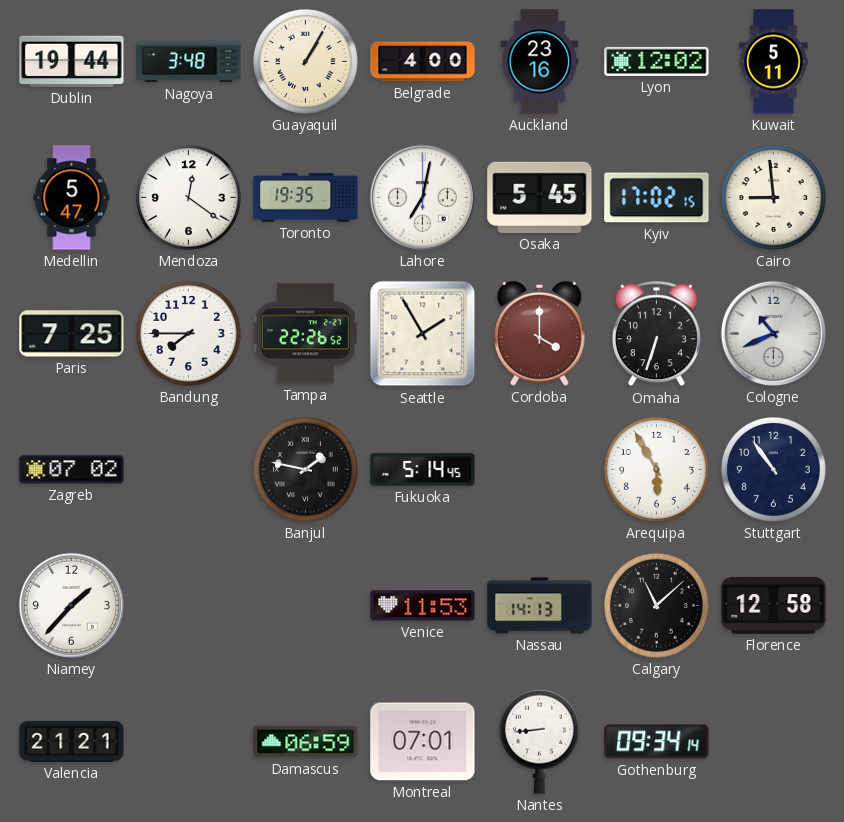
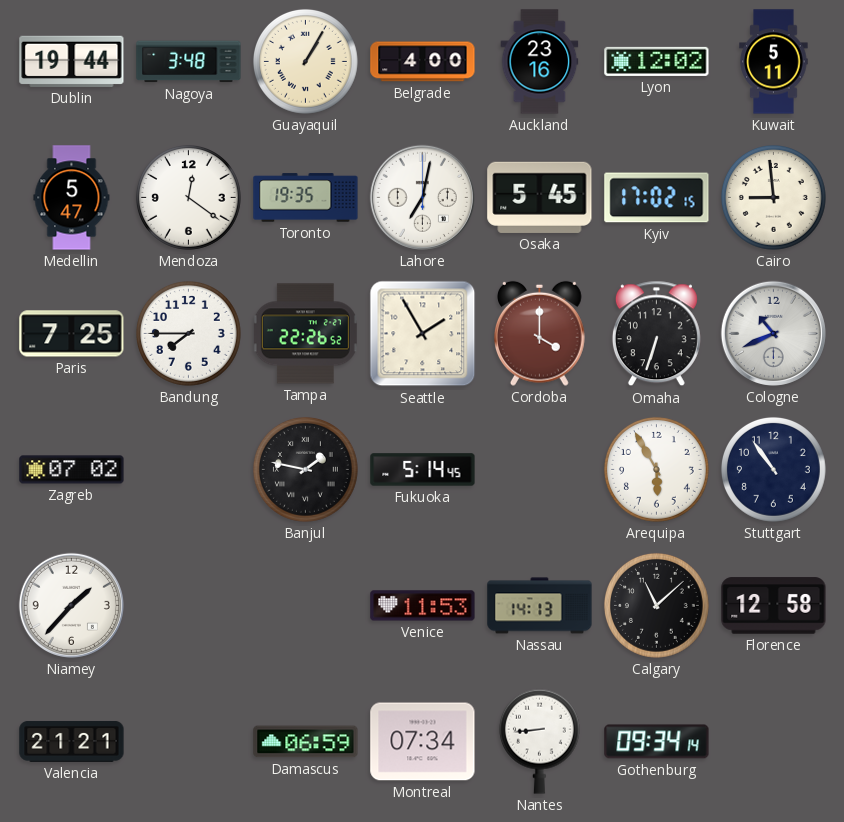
Montreal: 07:01 -> 07:34
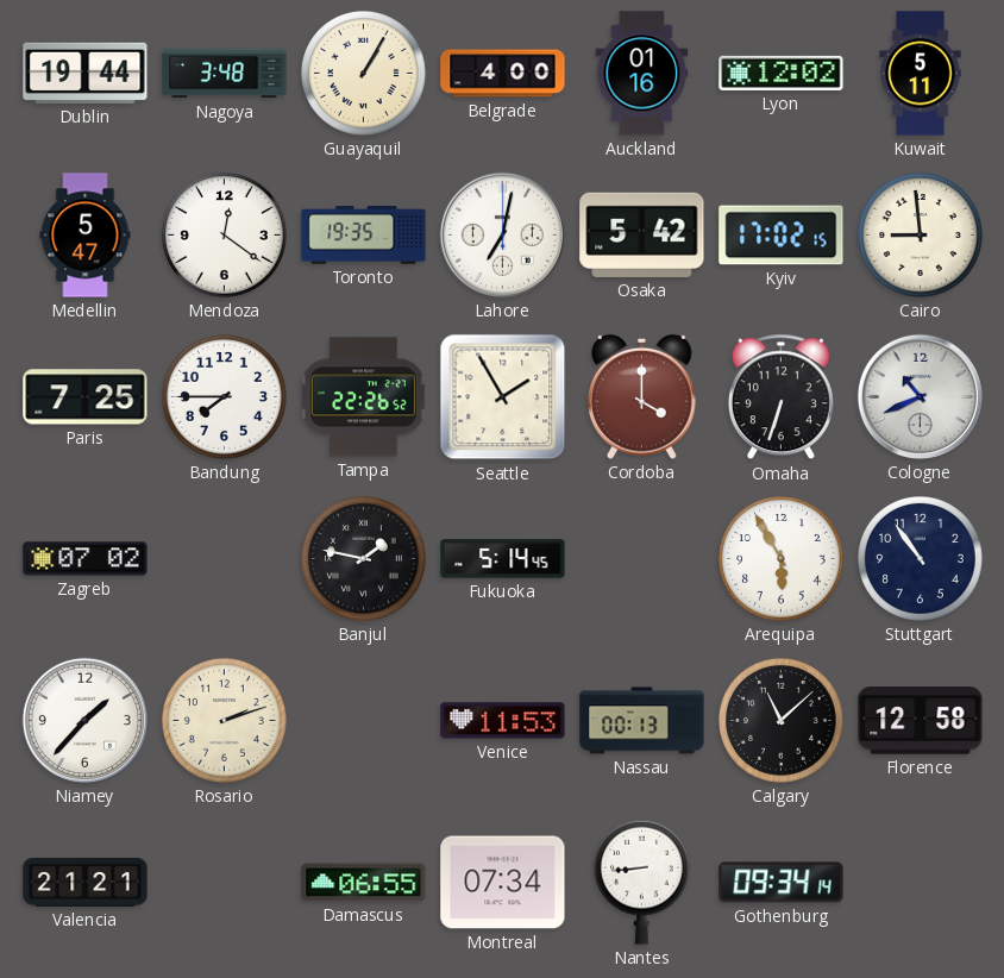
Auckland: 23:16 -> 01:16
Osaka: 5:45 -> 5:42
Rosario: none -> 2:12
Nassau: 14:13 -> 00:13
Damascus: 06:59 -> 06:55
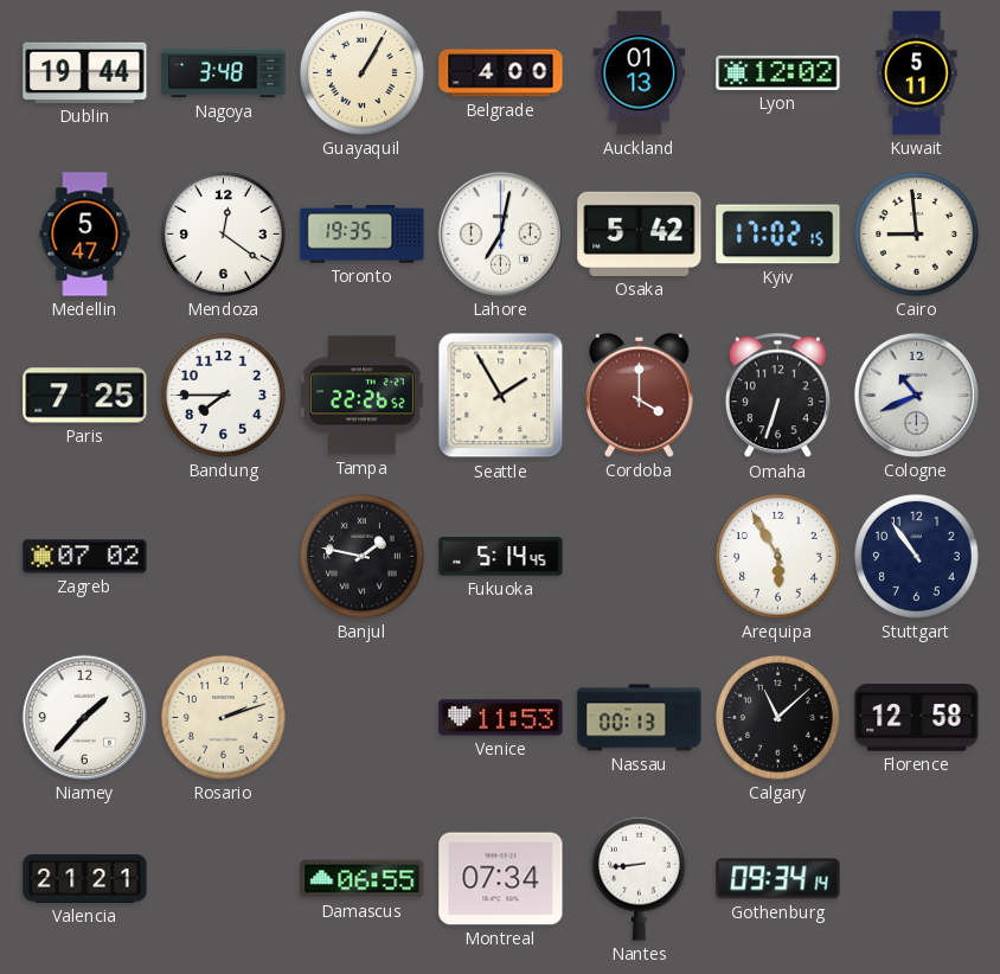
Auckland: 01:16 -> 01:13
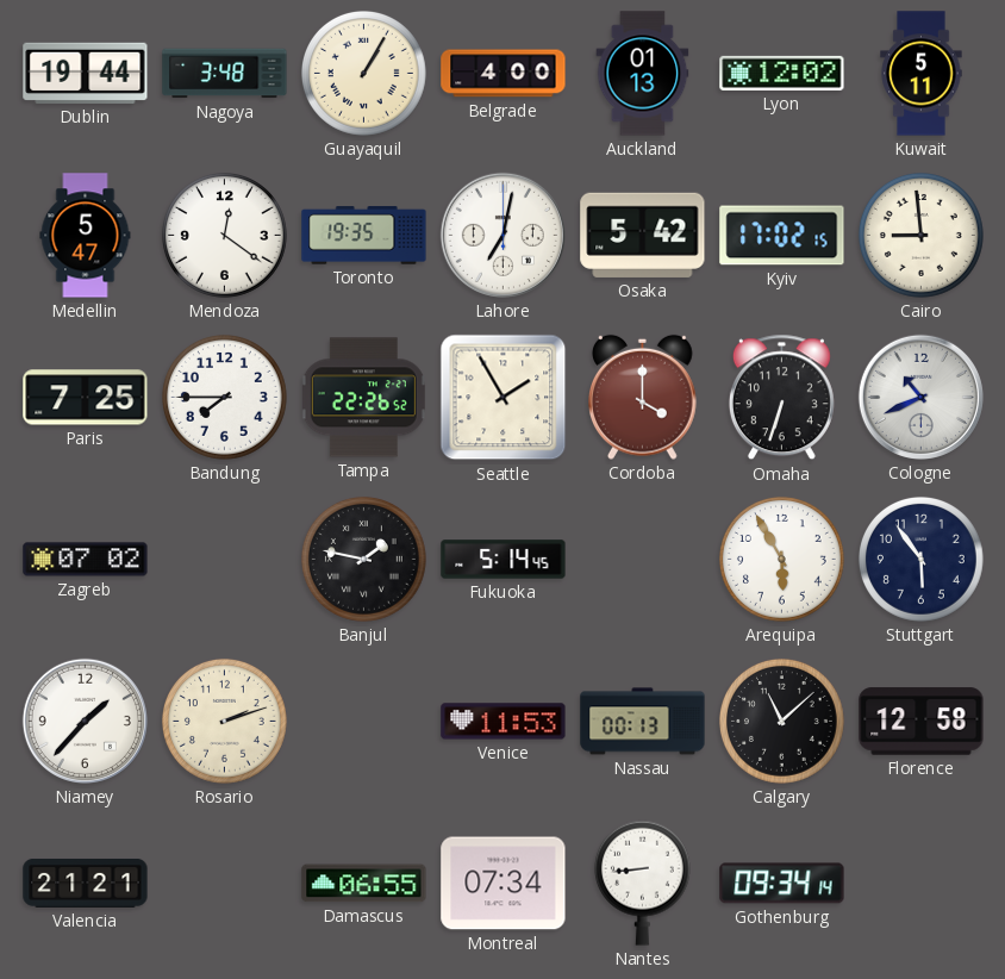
Stuttgart: 10:54 -> 5:54
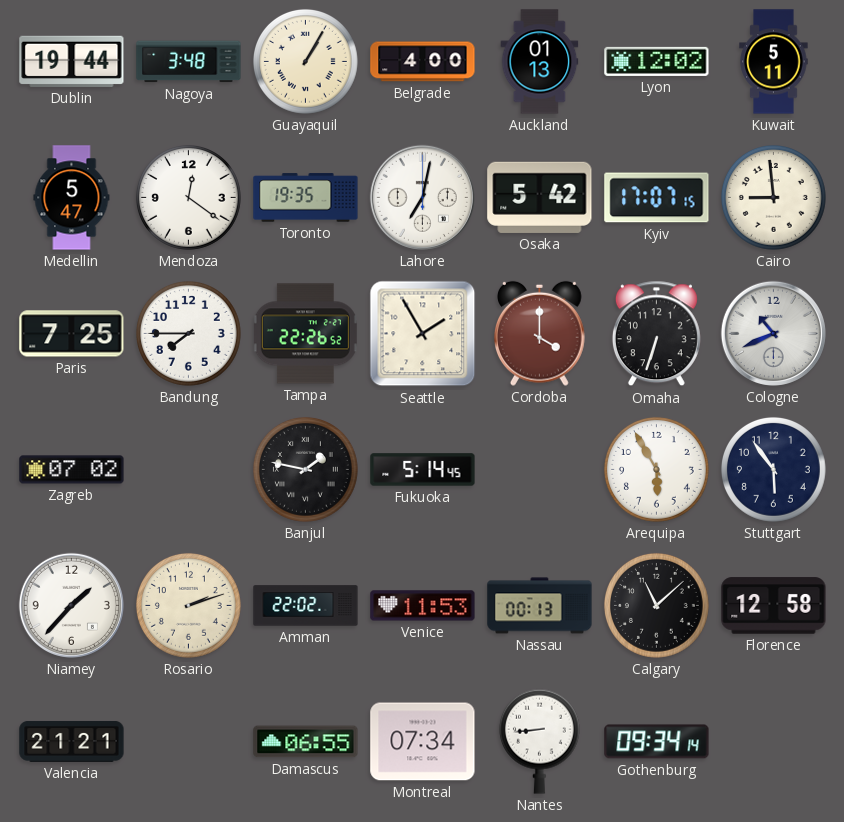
Kyiv: 17:02 -> 17:07
Amman: none -> 22:02
